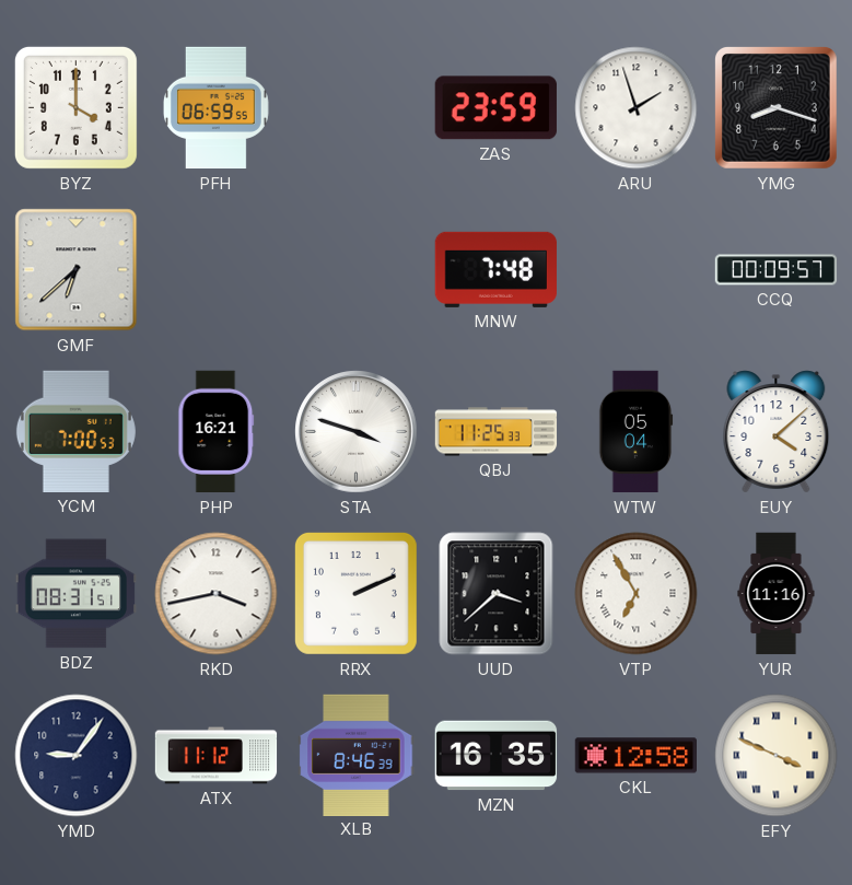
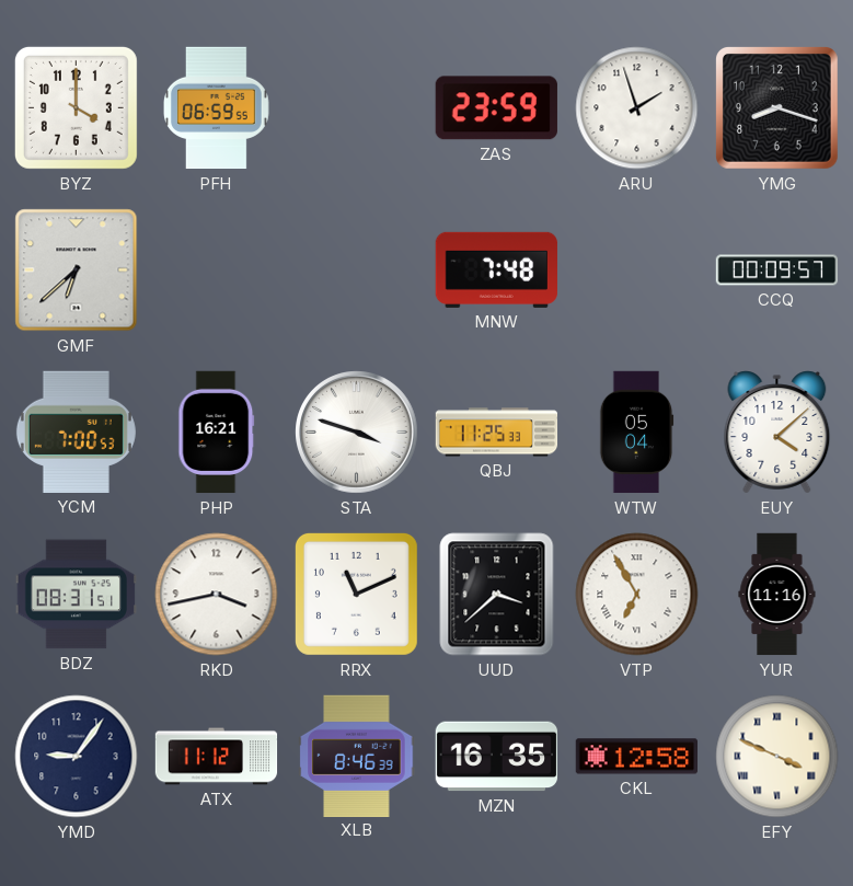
RRX: 2:11 -> 11:11
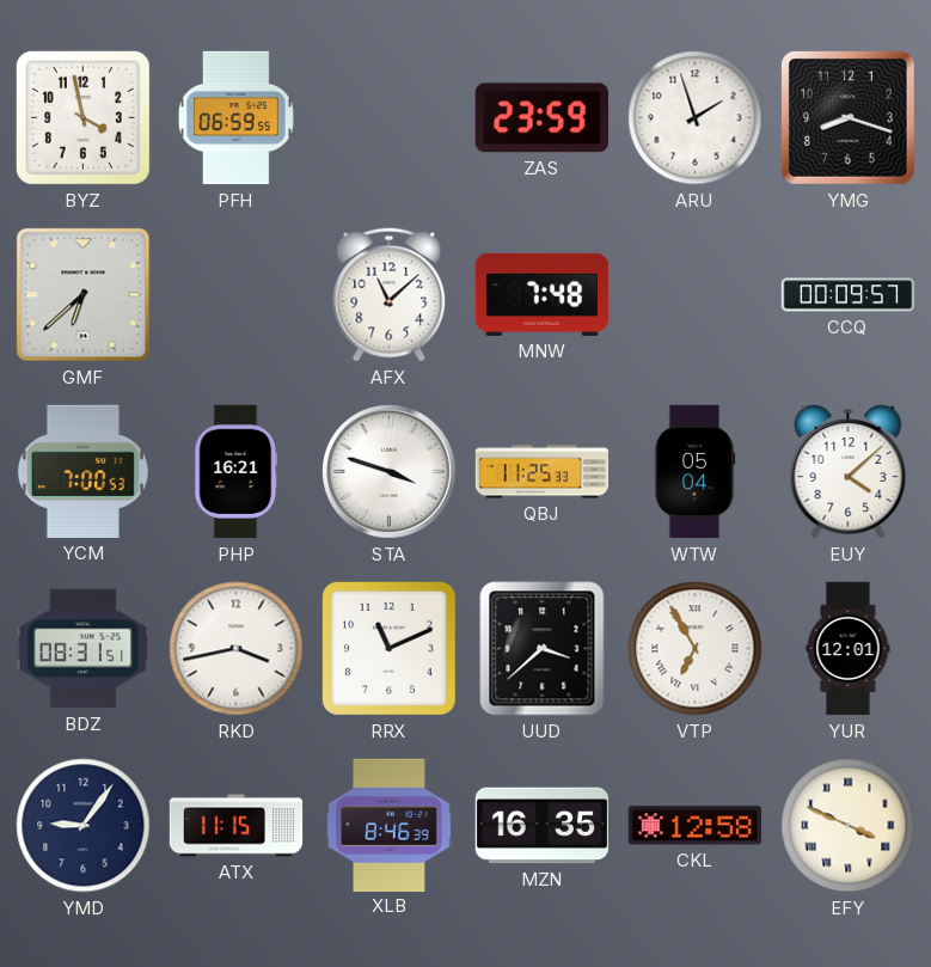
BYZ: 4:00 -> 3:58
AFX: none -> 11:08
YUR: 11:16 -> 12:01
ATX: 11:12 -> 11:15
